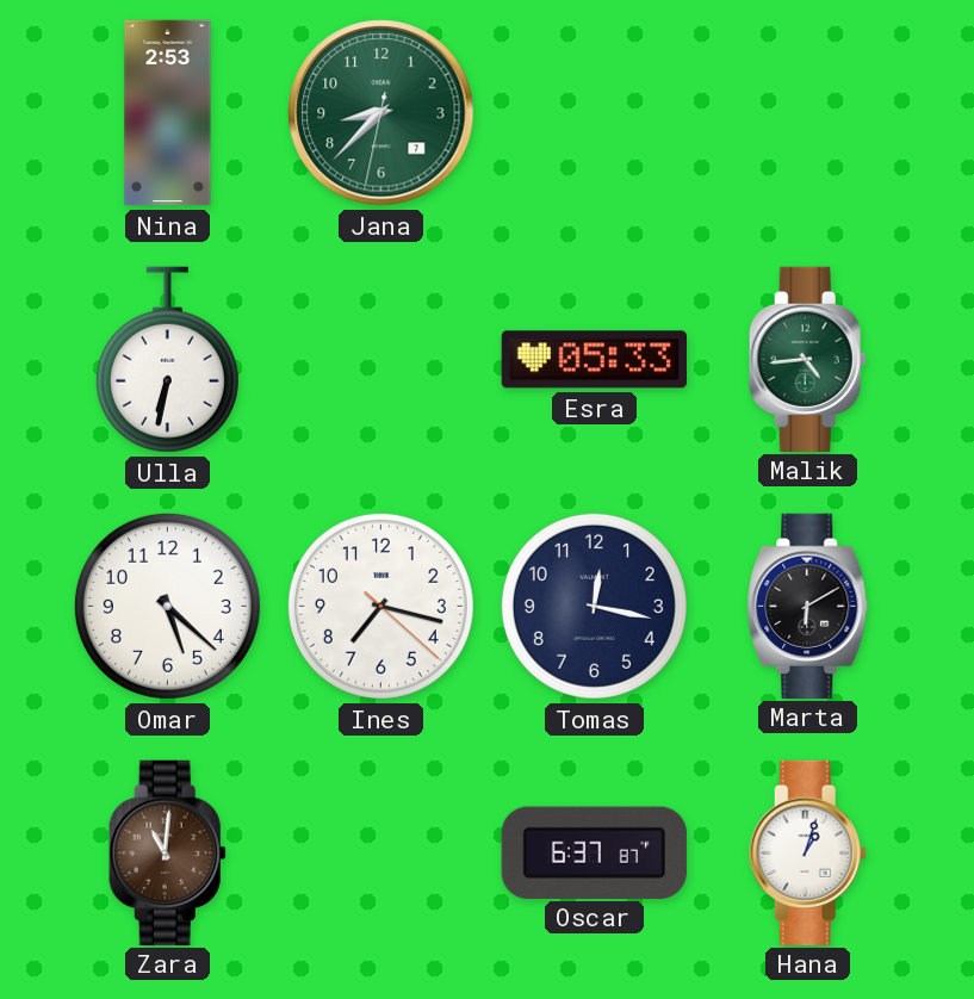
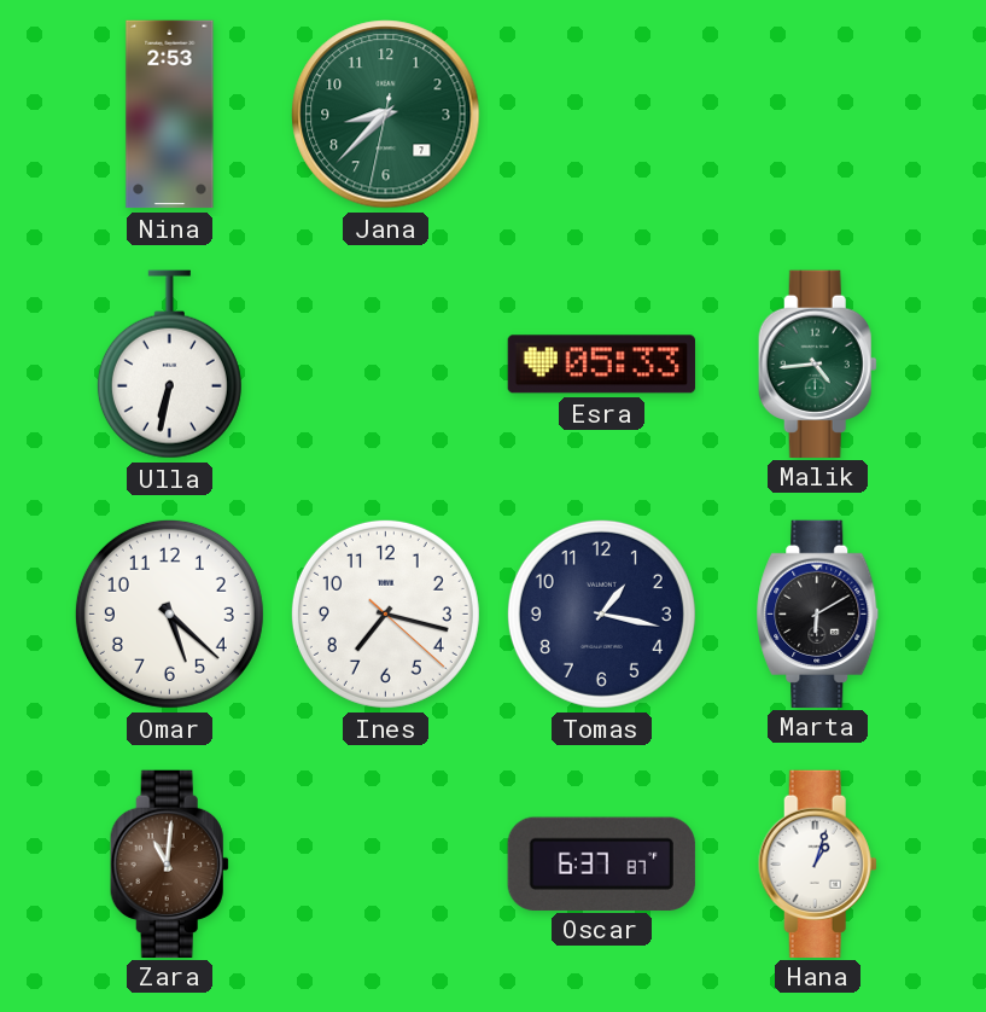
Tomas: 12:17 -> 1:17
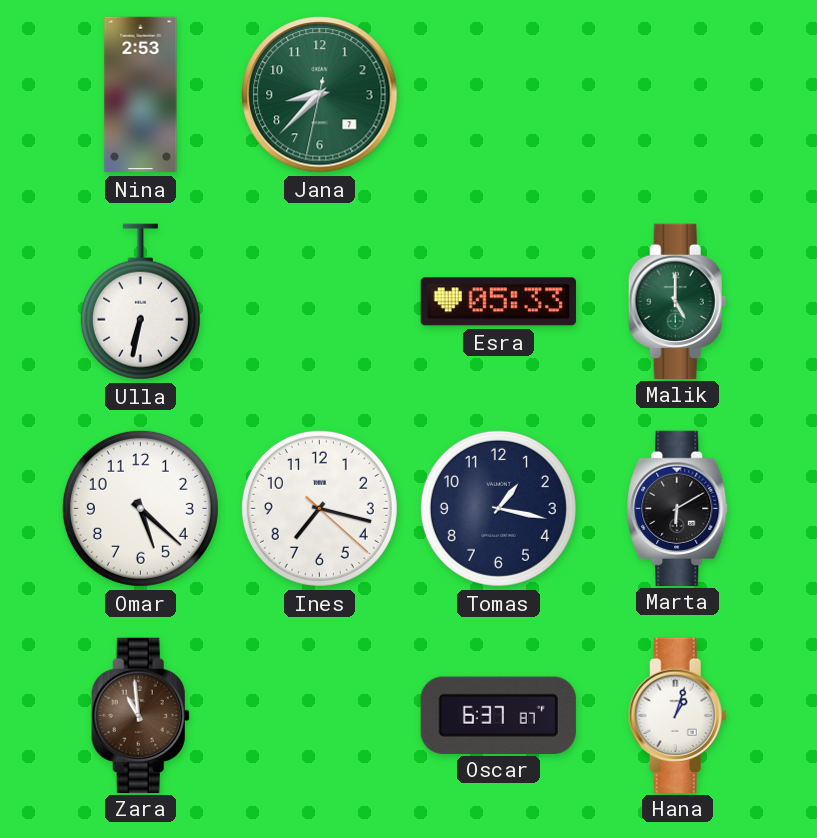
Malik: 4:44 -> 5:00
Zara: 11:01 -> 10:59
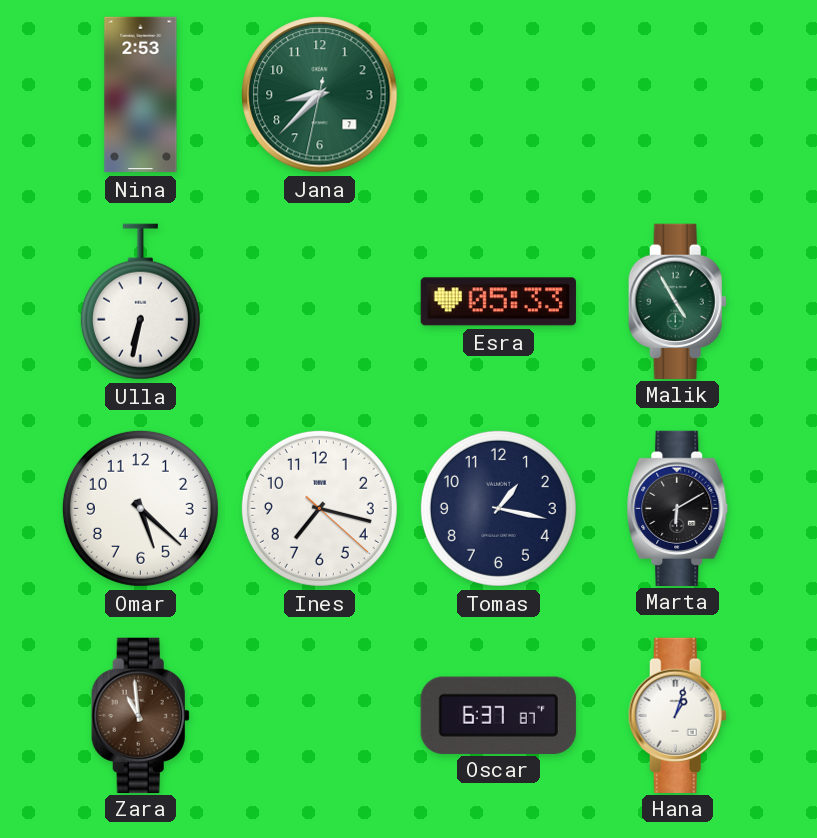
Malik: 5:00 -> 4:55
